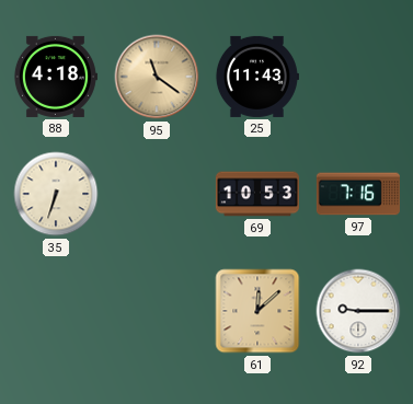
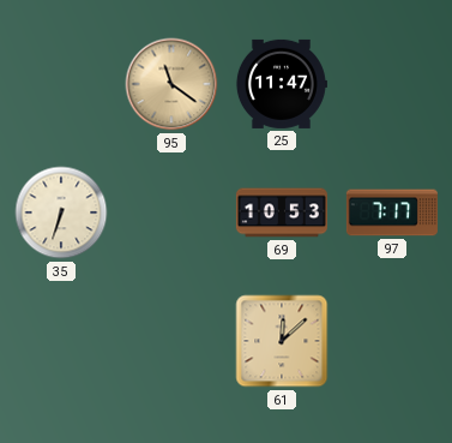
88: 4:18 -> none
25: 11:43 -> 11:47
97: 7:16 -> 7:17
92: 9:15 -> none
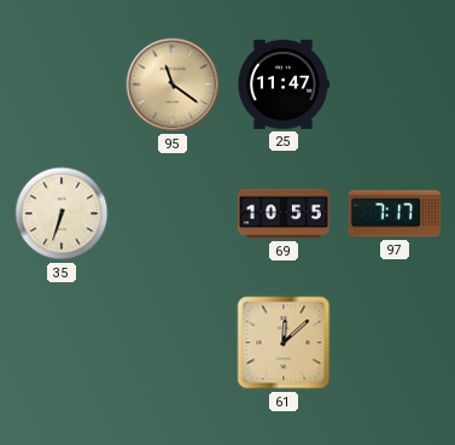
69: 10:53 -> 10:55
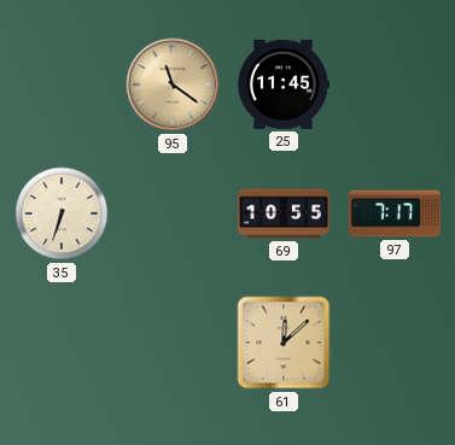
25: 11:47 -> 11:45
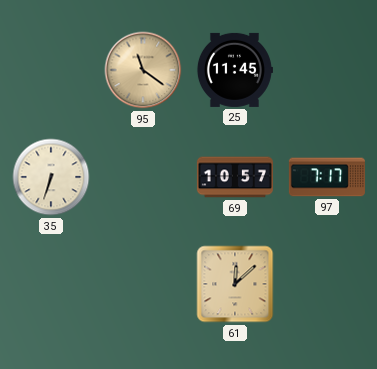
69: 10:55 -> 10:57
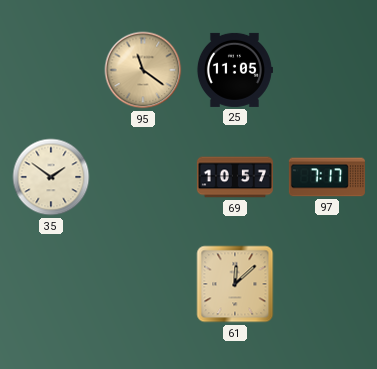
25: 11:45 -> 11:05
35: 6:33 -> 1:51
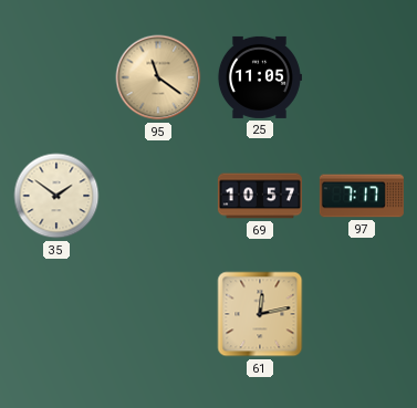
61: 12:08 -> 12:13
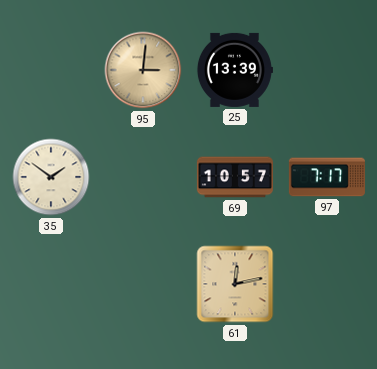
95: 11:21 -> 3:01
25: 11:05 -> 13:39
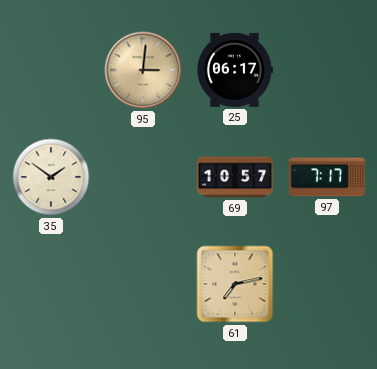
25: 13:39 -> 06:17
61: 12:13 -> 7:13
